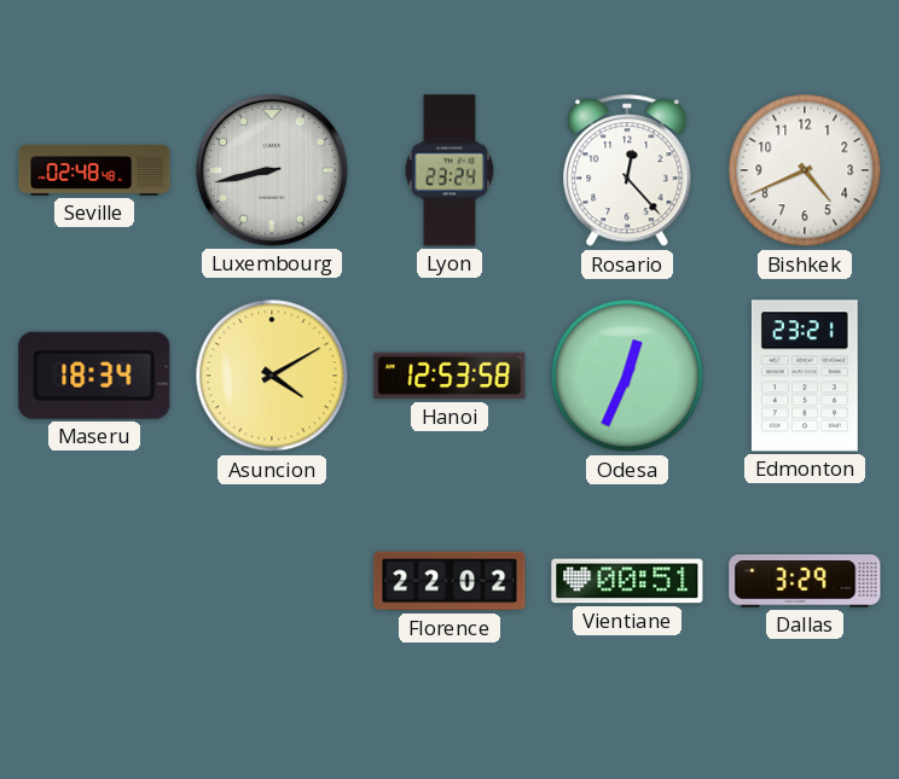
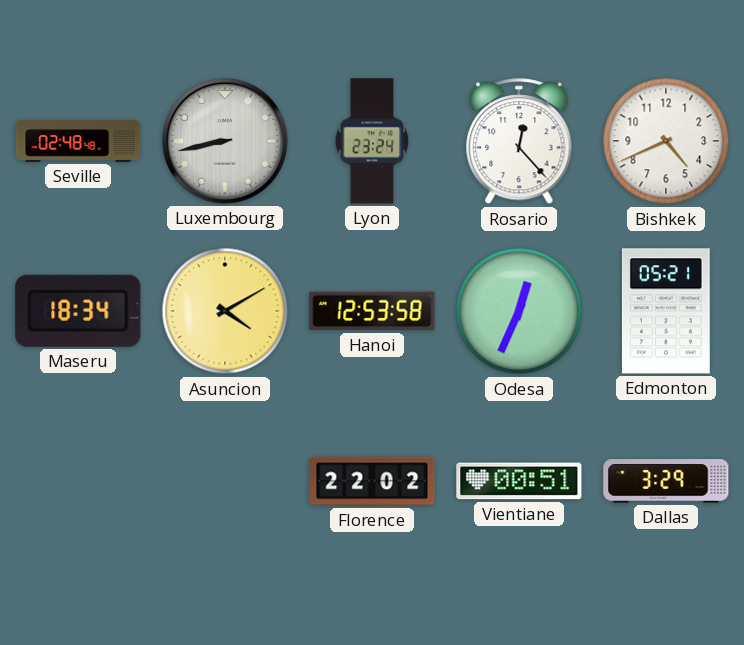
Edmonton: 23:21 -> 05:21
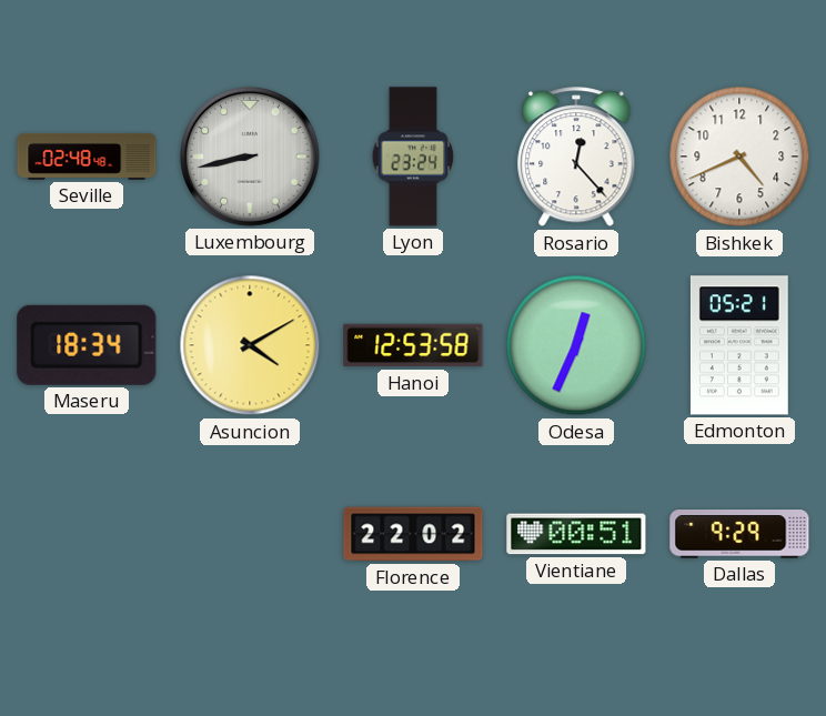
Dallas: 3:29 -> 9:29
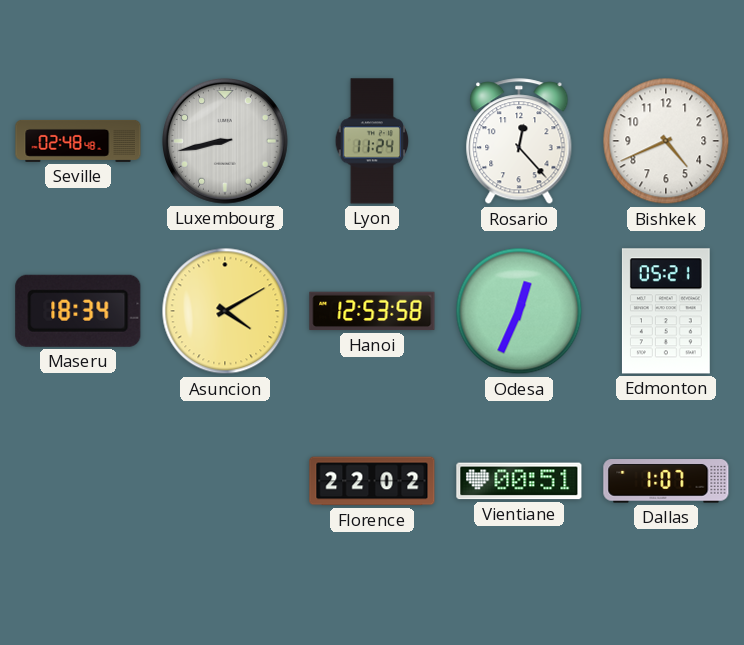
Lyon: 23:24 -> 11:24
Dallas: 9:29 -> 1:07
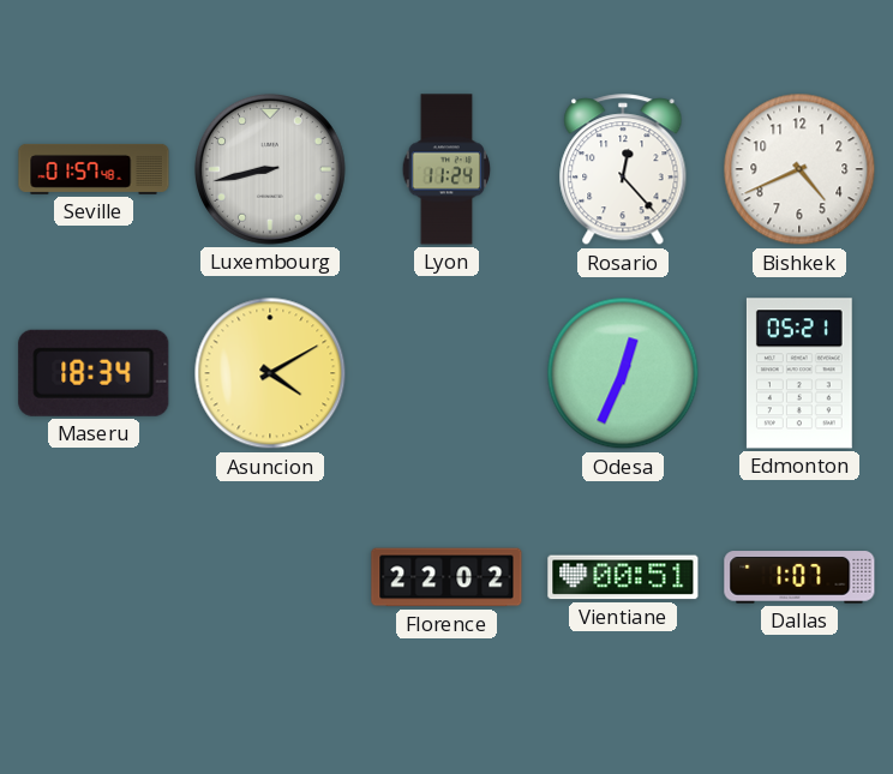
Seville: 02:48 -> 01:57
Hanoi: 12:53 -> none
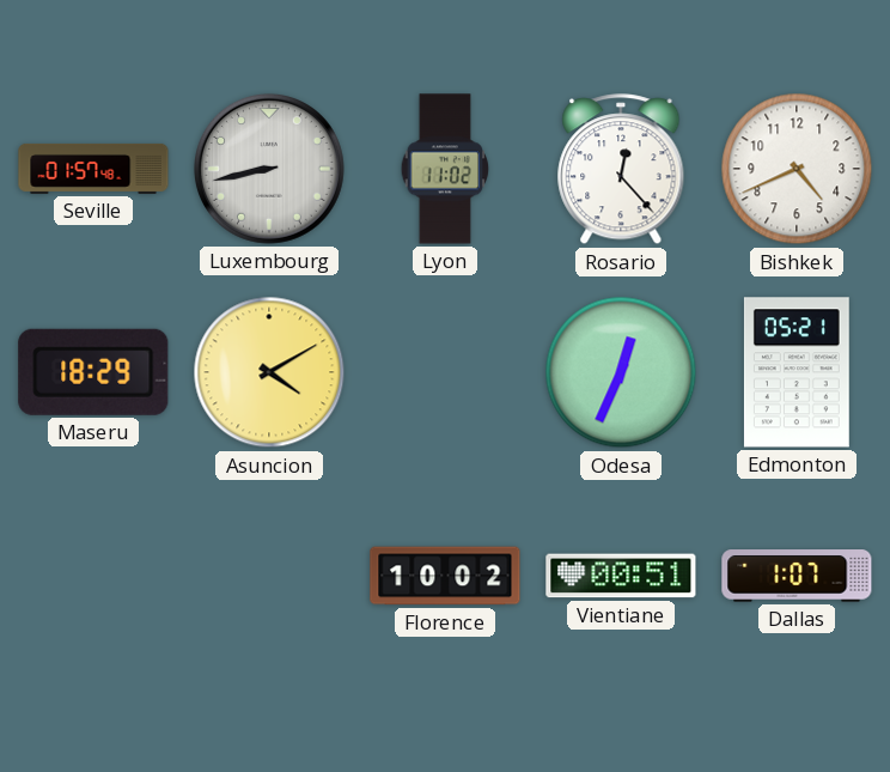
Lyon: 11:24 -> 11:02
Maseru: 18:34 -> 18:29
Florence: 22:02 -> 10:02
